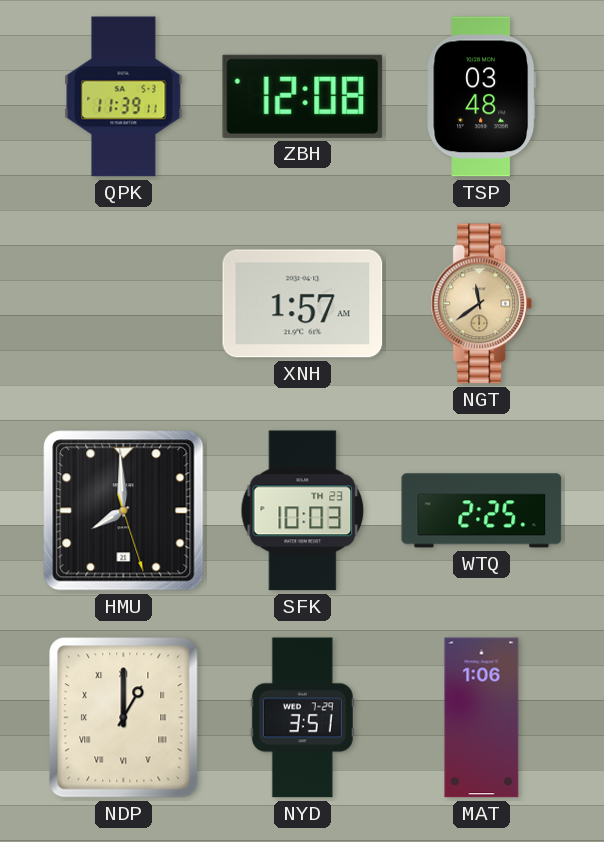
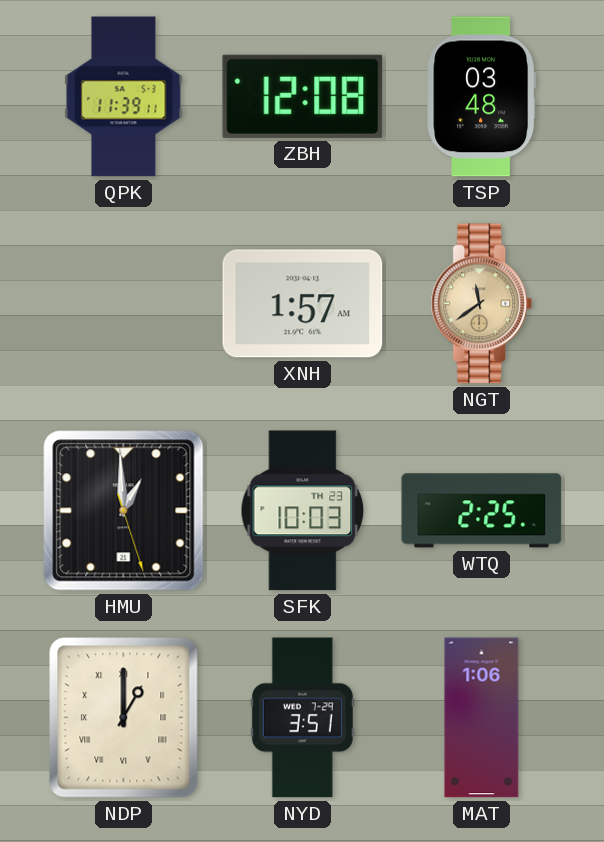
HMU: 7:59 -> 12:59
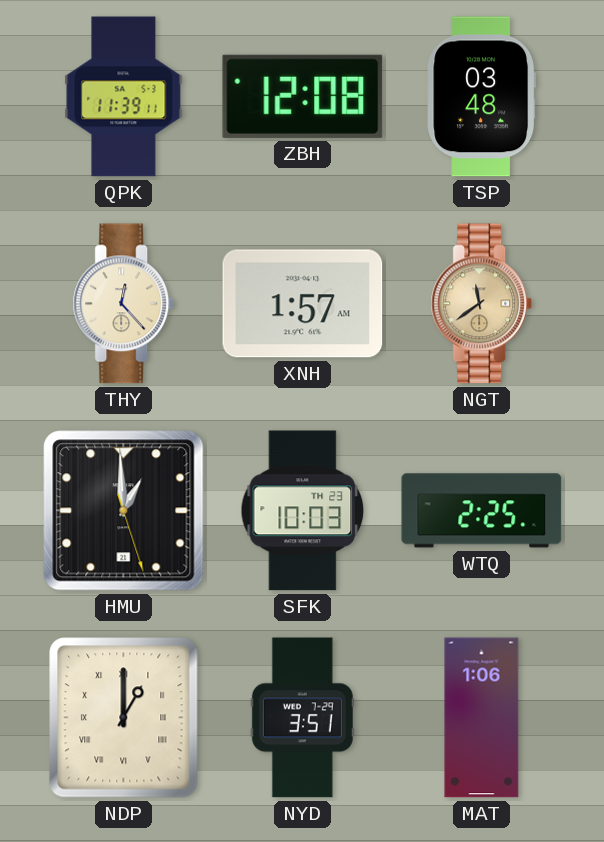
THY: none -> 12:23
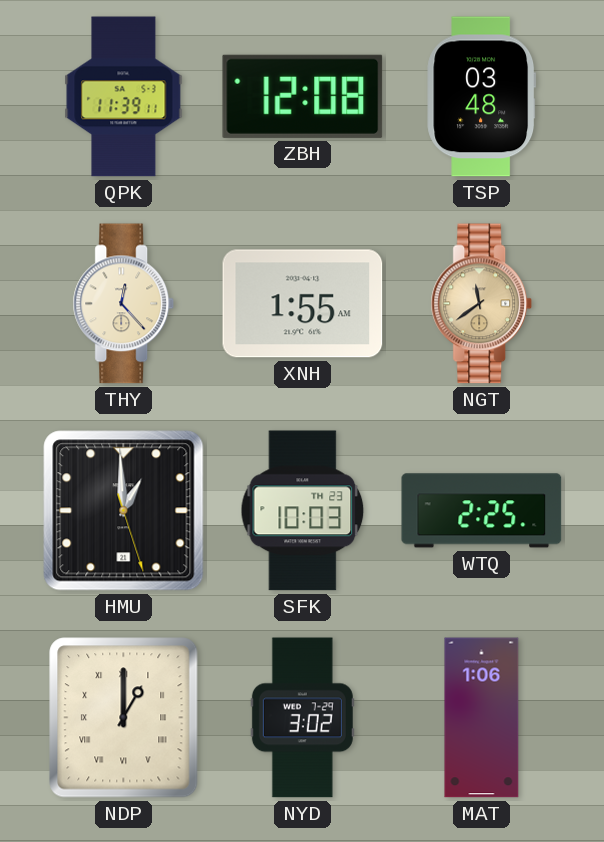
XNH: 1:57 -> 1:55
NYD: 3:51 -> 3:02
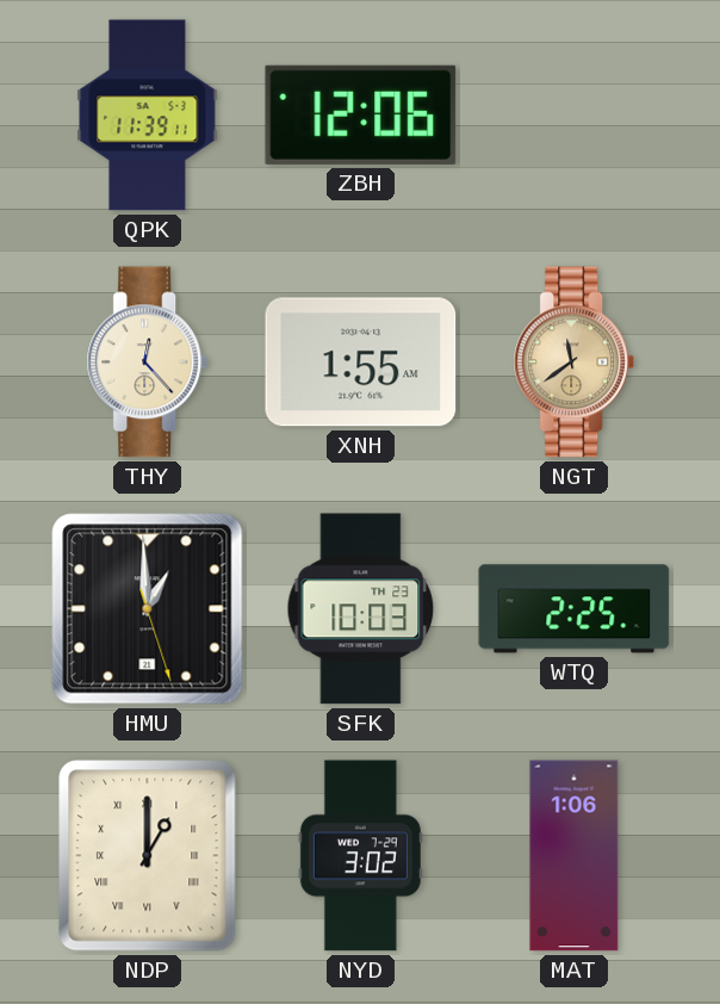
ZBH: 12:08 -> 12:06
TSP: 03:48 -> none
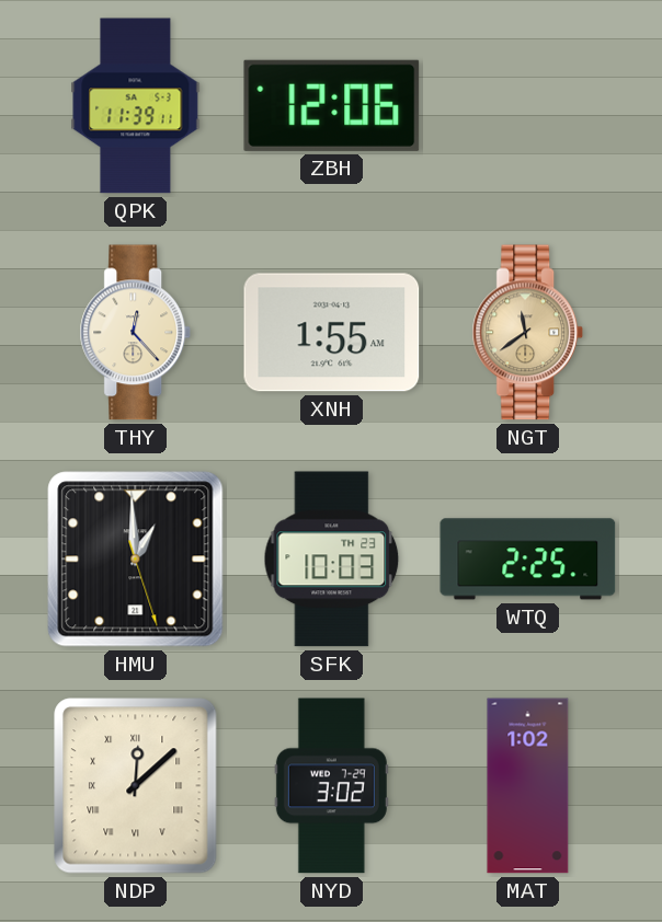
NDP: 1:00 -> 12:08
MAT: 1:06 -> 1:02
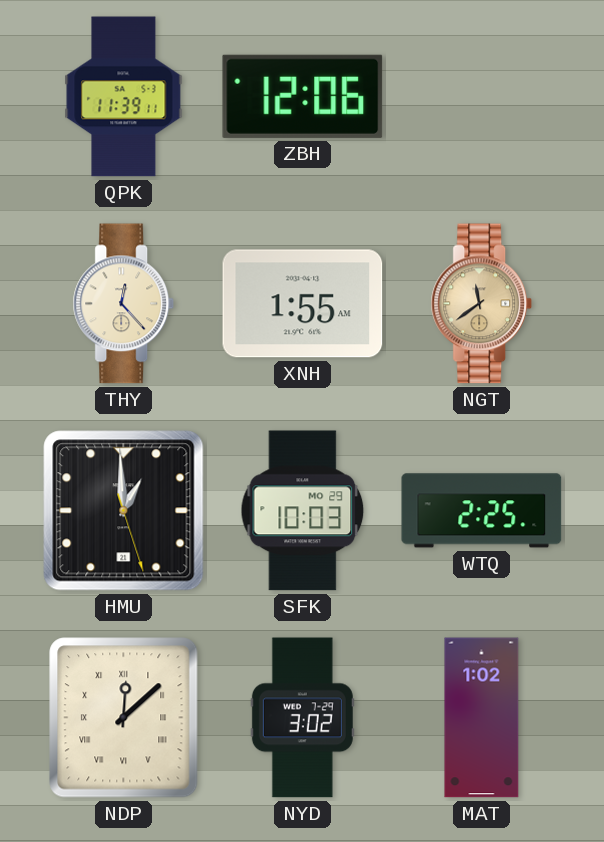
SFK date: TH 23 -> MO 29
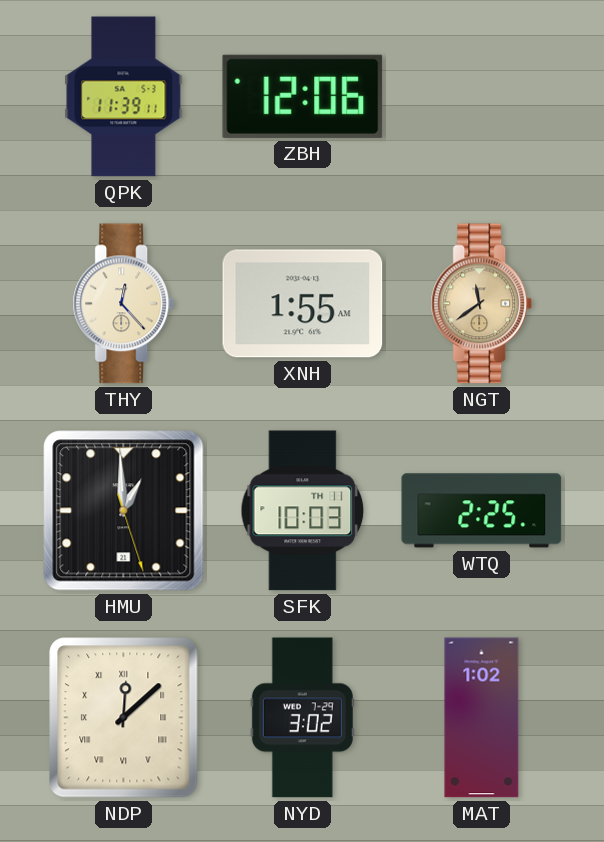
SFK date: MO 29 -> TH 11
